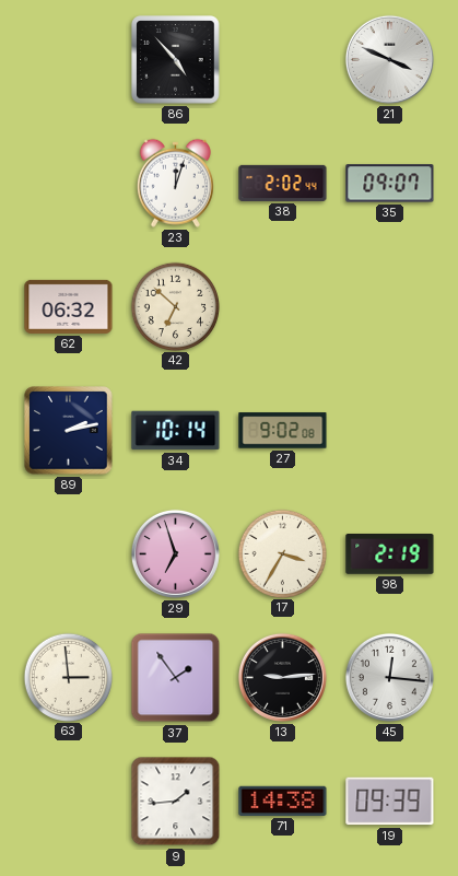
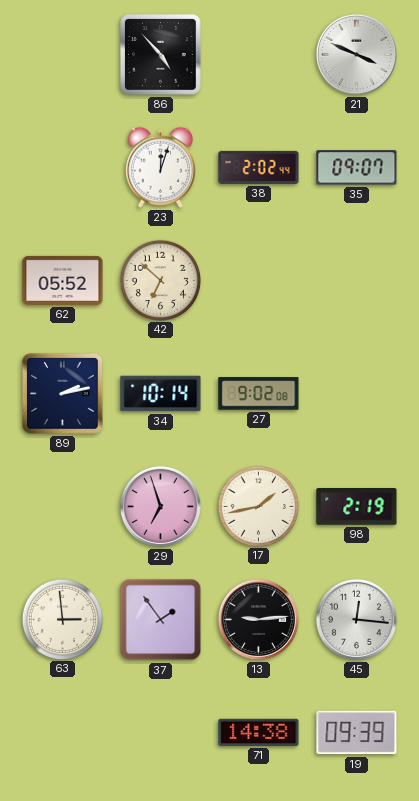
62: 06:32 -> 05:52
17: 3:35 -> 1:43
9: 1:44 -> none
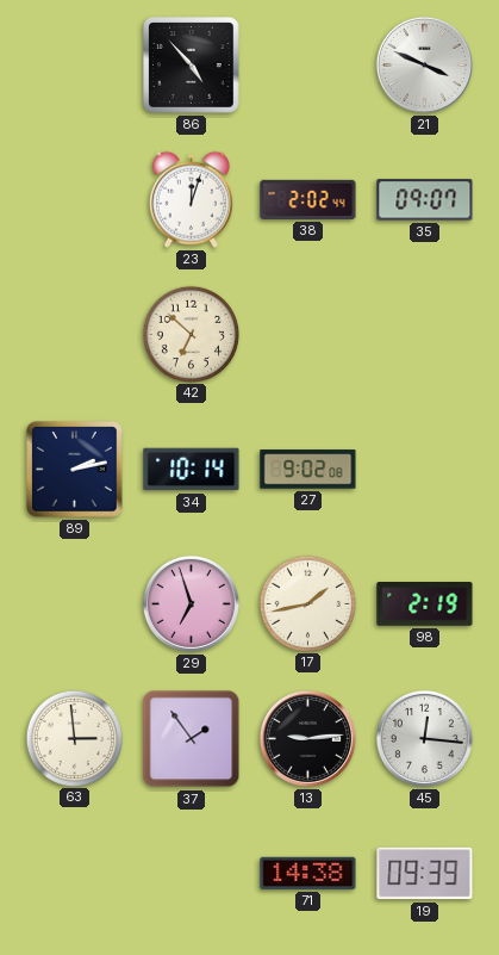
62: 05:52 -> none
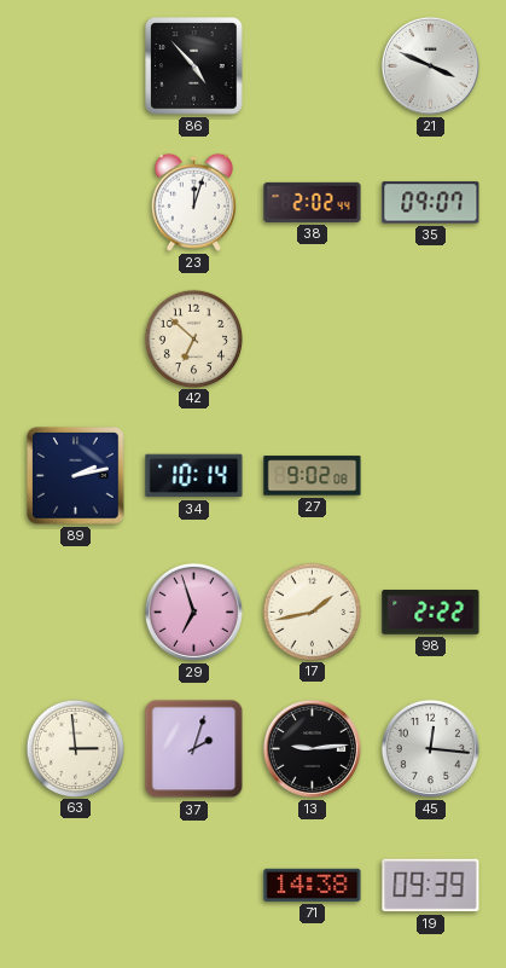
98: 2:19 -> 2:22
37: 1:54 -> 2:03
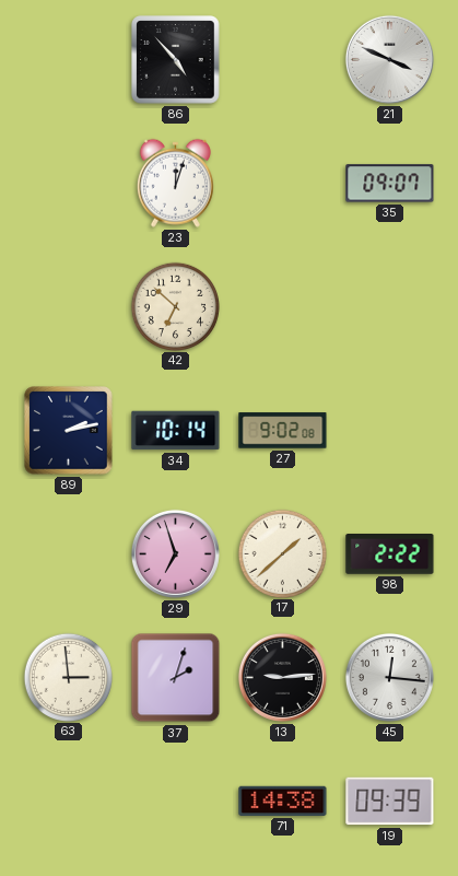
38: 2:02 -> none
17: 1:43 -> 1:38
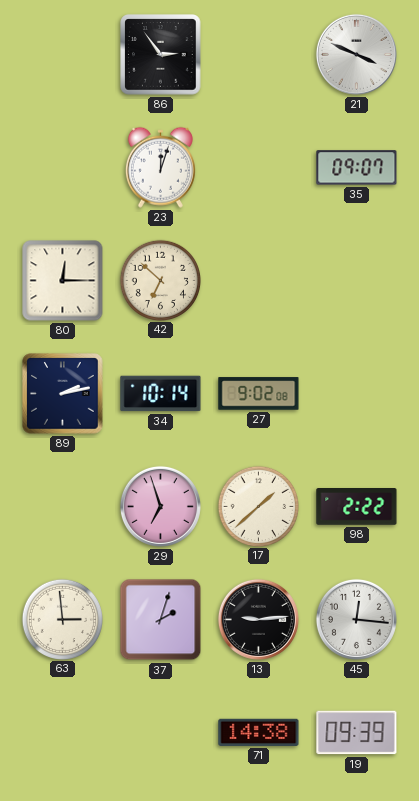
86: 4:53 -> 2:54
80: none -> 12:15
